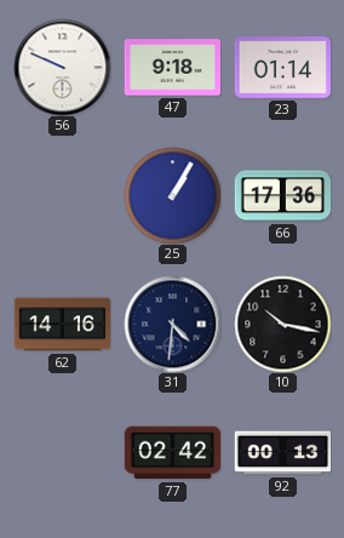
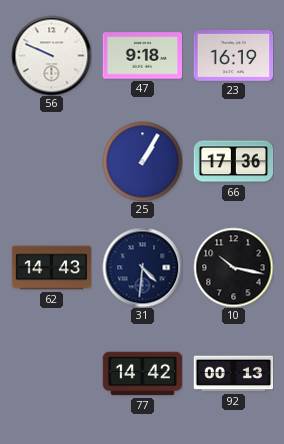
23: 01:14 -> 16:19
62: 14:16 -> 14:43
77: 02:42 -> 14:42
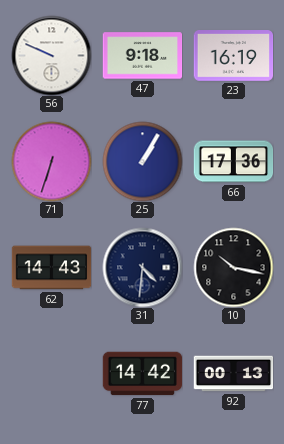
71: none -> 6:33
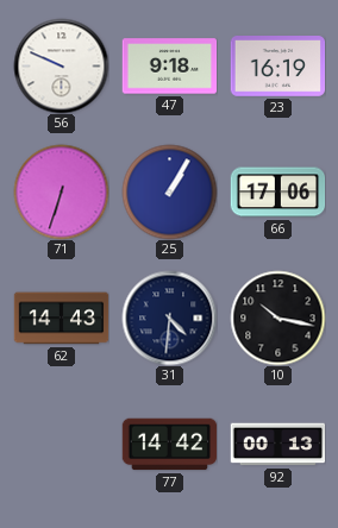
66: 17:36 -> 17:06
